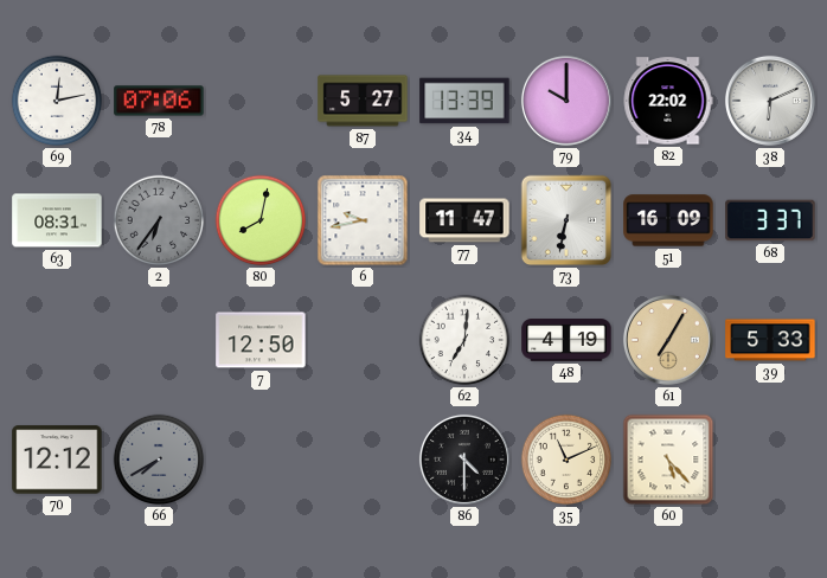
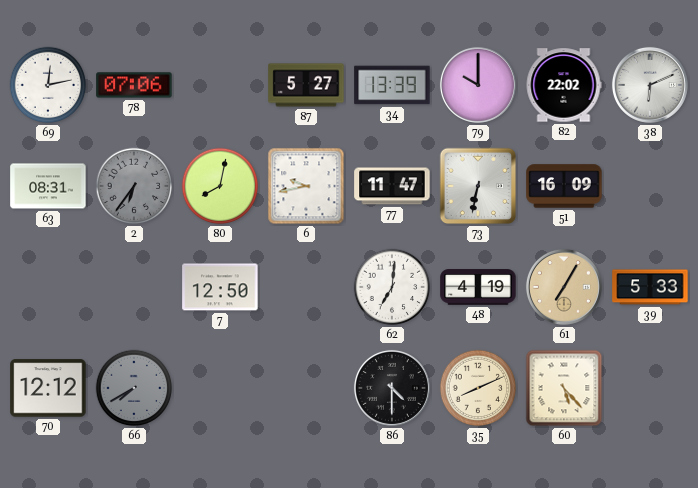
68: 3:37 -> none
35: 11:11 -> 8:11
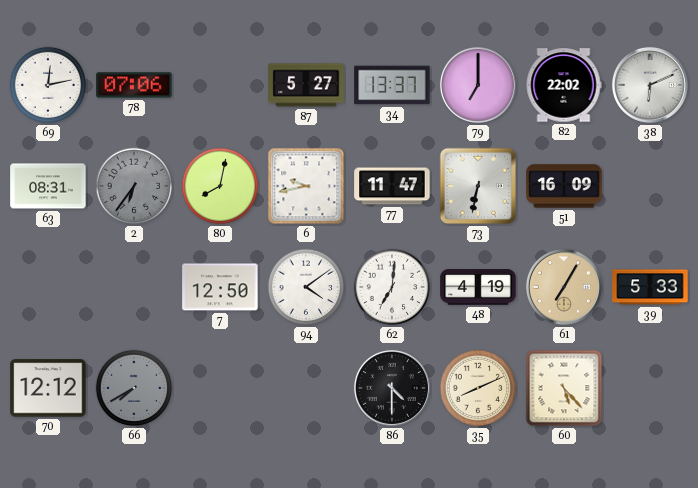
34: 13:39 -> 13:37
79: 10:00 -> 7:00
94: none -> 4:09
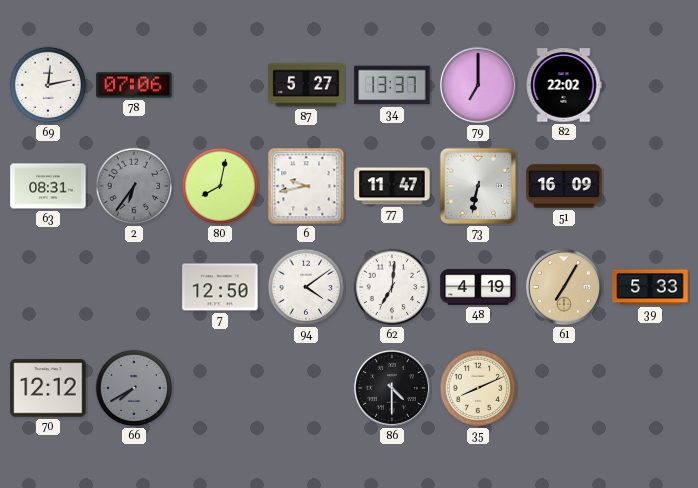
38: 6:11 -> none
60: 5:23 -> none
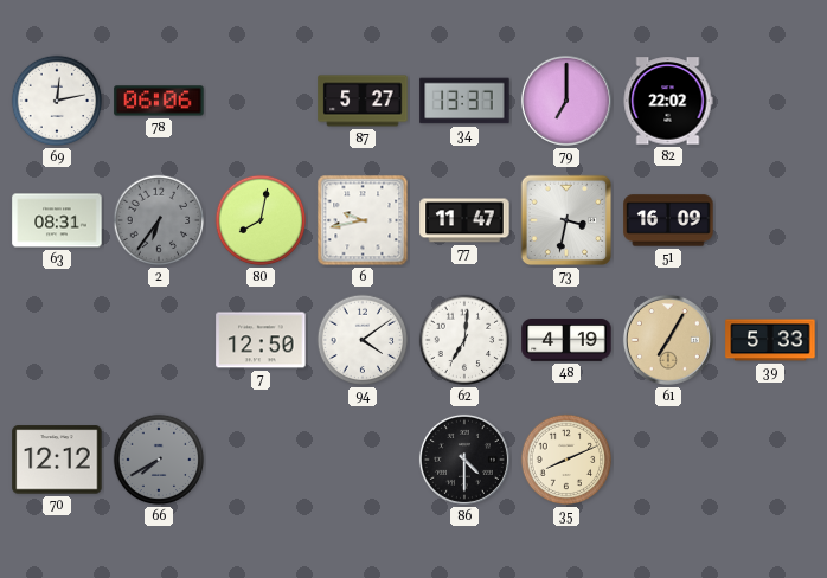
78: 07:06 -> 06:06
73: 6:32 -> 3:32
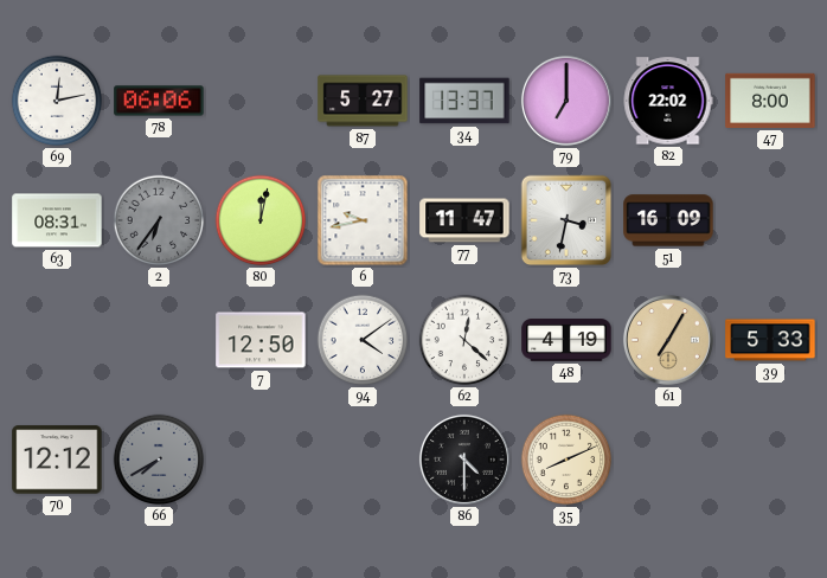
47: none -> 8:00
80: 8:02 -> 12:02
62: 7:01 -> 12:22
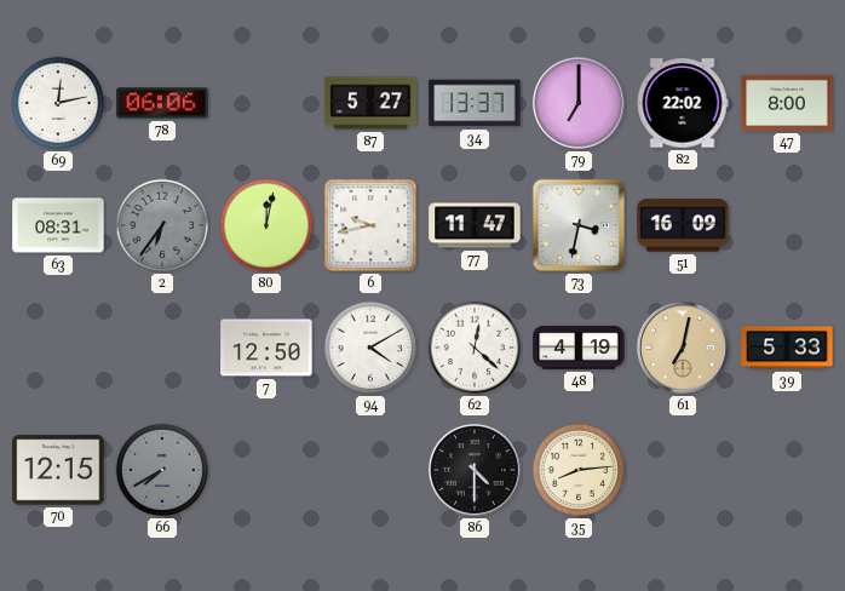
94: 4:09 -> 4:10
61: 7:05 -> 7:02
70: 12:12 -> 12:15
35: 8:11 -> 8:14
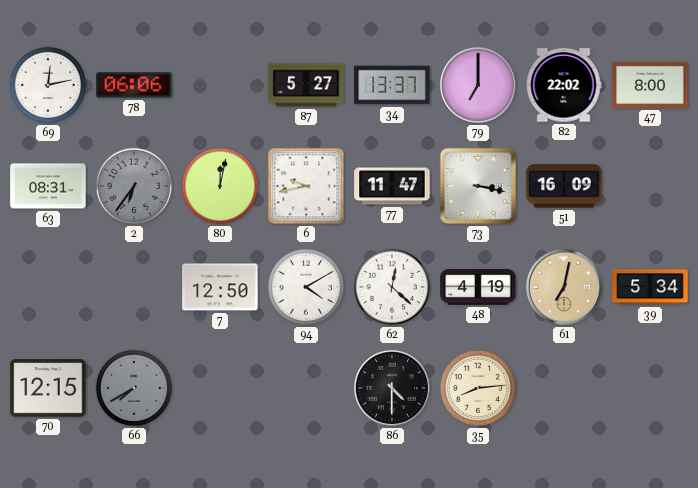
73: 3:32 -> 3:17
39: 5:33 -> 5:34
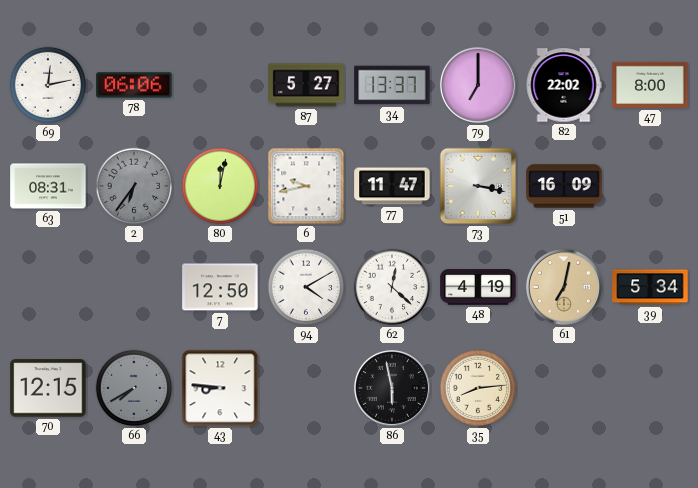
43: none -> 8:46
86: 4:30 -> 5:58
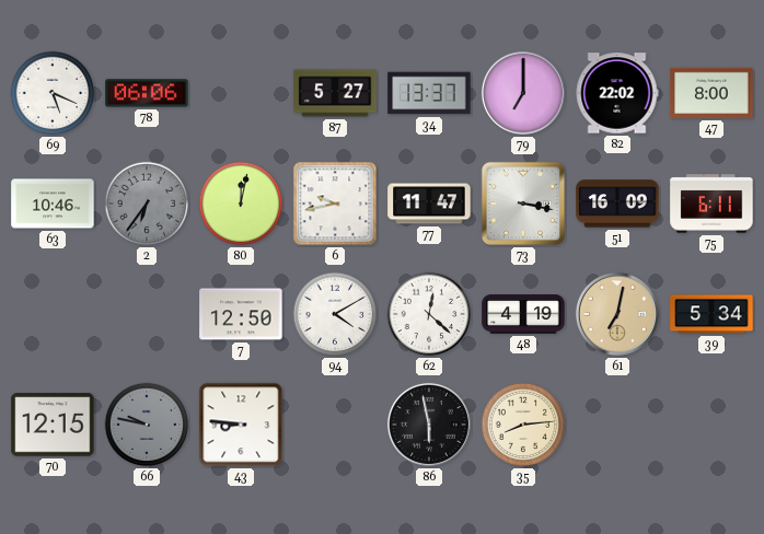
69: 12:13 -> 5:19
63: 08:31 -> 10:46
75: none -> 6:11
66: 7:40 -> 9:47
